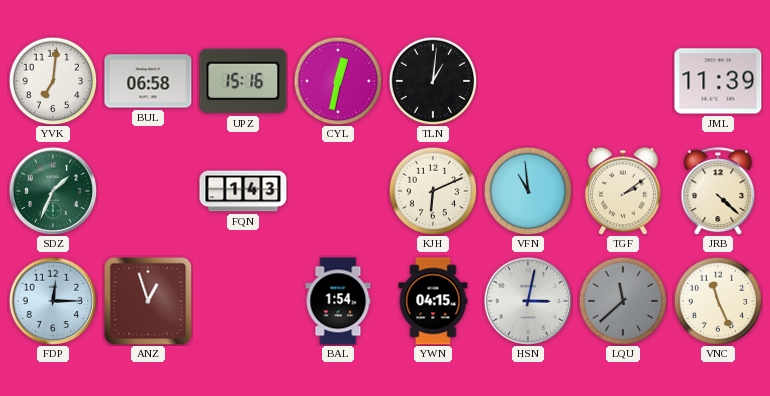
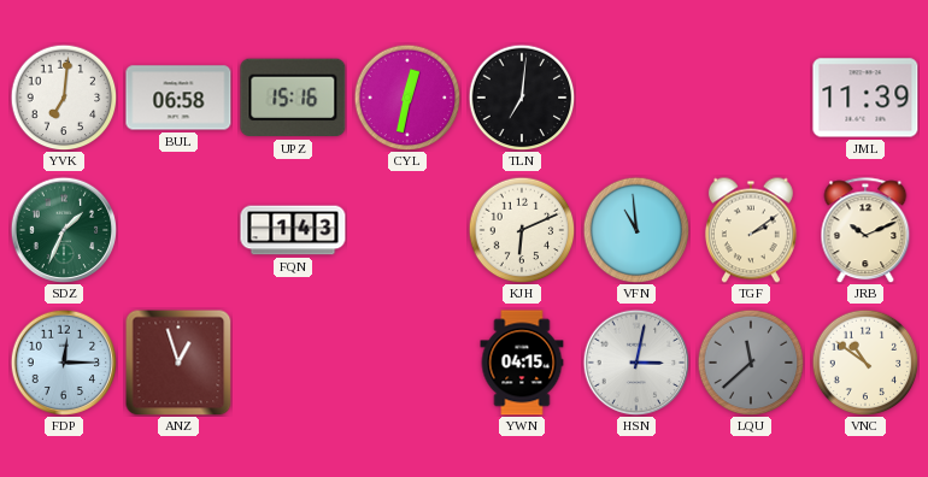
TLN: 1:01 -> 7:01
JRB: 4:22 -> 10:11
BAL: 1:54 -> none
VNC: 11:26 -> 10:51
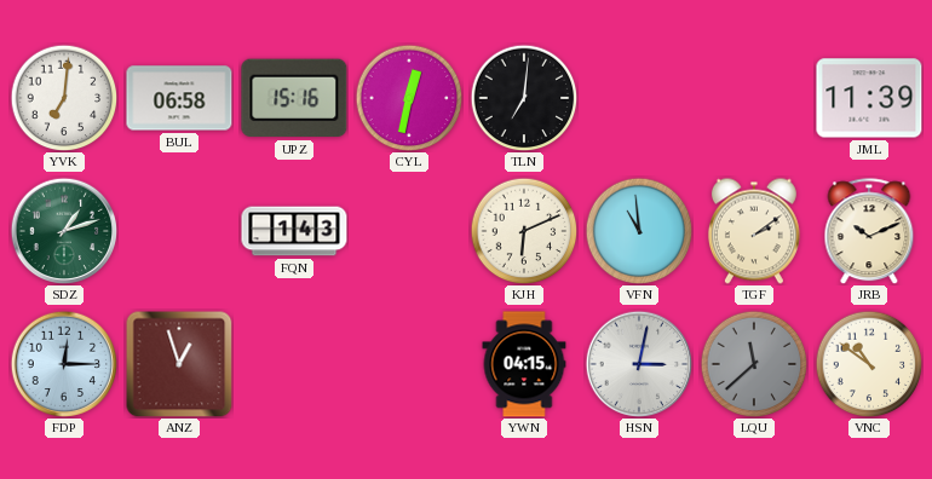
SDZ: 1:34 -> 1:12
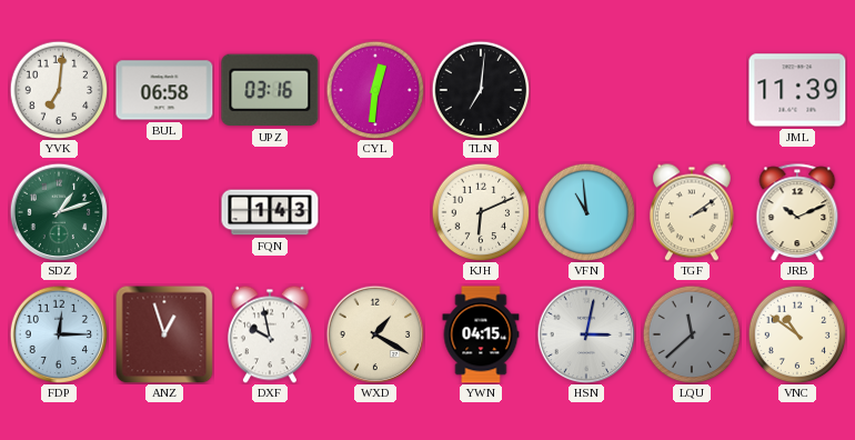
UPZ: 15:16 -> 03:16
CYL: 12:32 -> 12:31
DXF: none -> 9:58
WXD: none -> 1:20
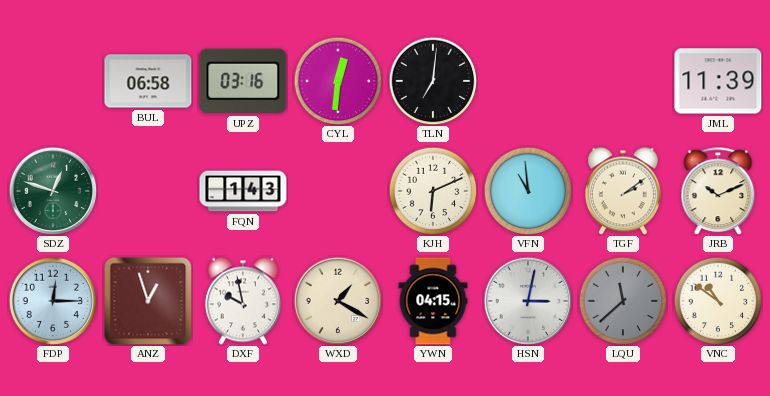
YVK: 7:01 -> none
SDZ: 1:12 -> 12:48
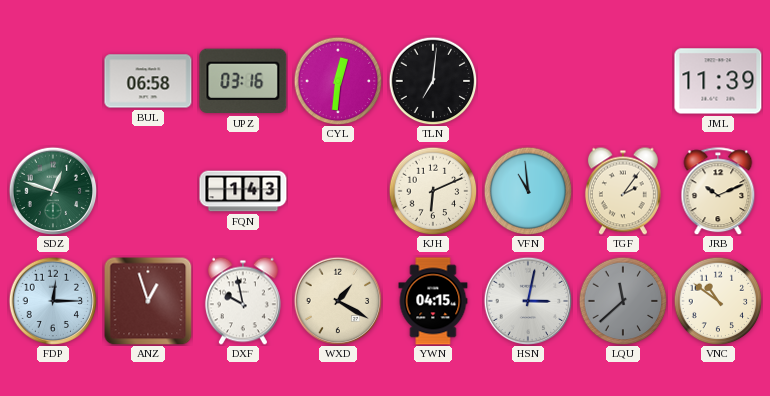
TGF: 2:09 -> 2:06
